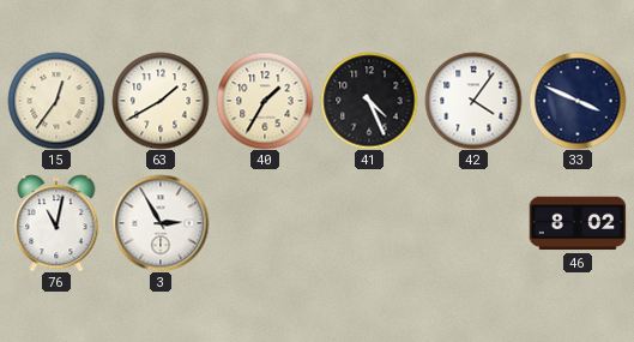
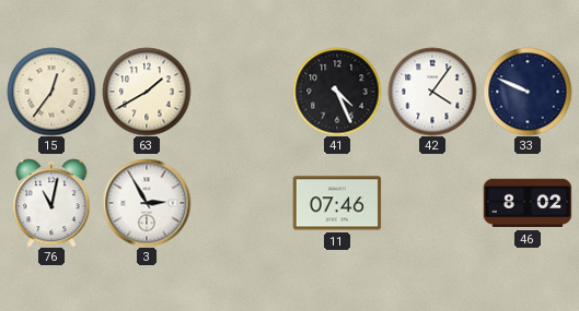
40: 1:35 -> none
33: 3:49 -> 9:49
11: none -> 07:46
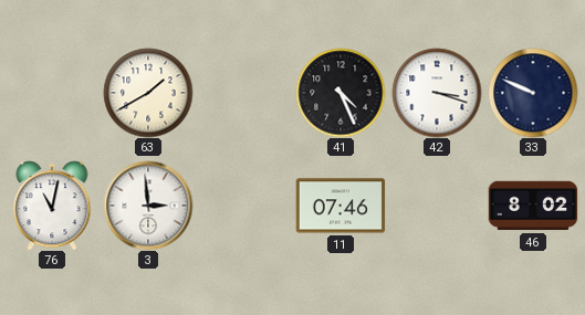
15: 12:36 -> none
42: 4:06 -> 3:18
3: 2:55 -> 2:59
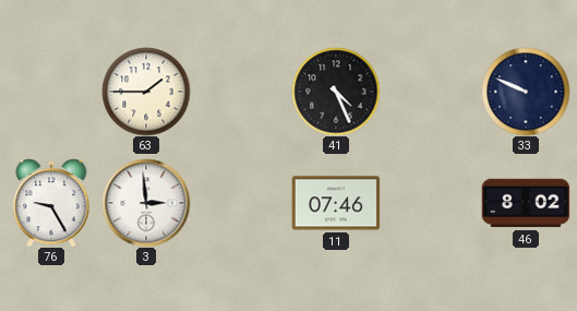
63: 1:40 -> 1:45
42: 3:18 -> none
76: 11:02 -> 9:25
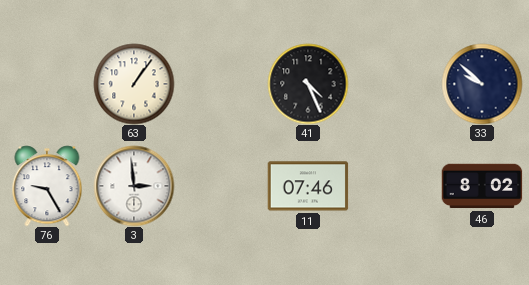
63: 1:45 -> 1:06
33: 9:49 -> 9:52
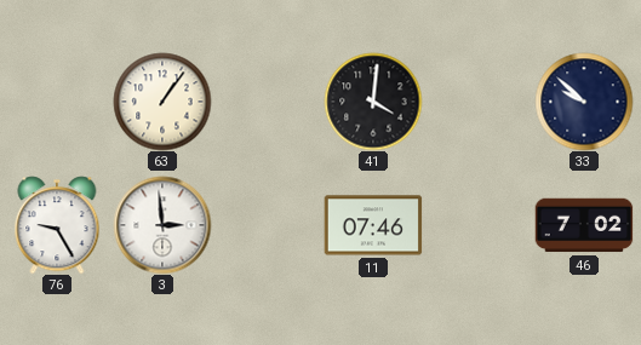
41: 4:26 -> 4:01
46: 8:02 -> 7:02
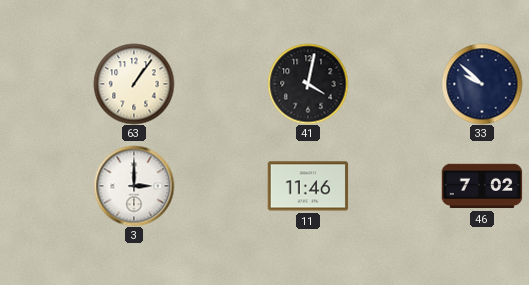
41: 4:01 -> 4:02
76: 9:25 -> none
3: 2:59 -> 3:00
11: 07:46 -> 11:46
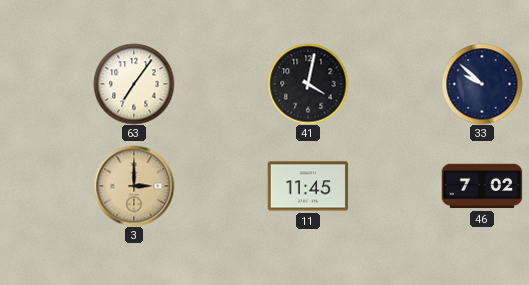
63: 1:06 -> 7:06
3 dial: white -> champagne
11: 11:46 -> 11:45
